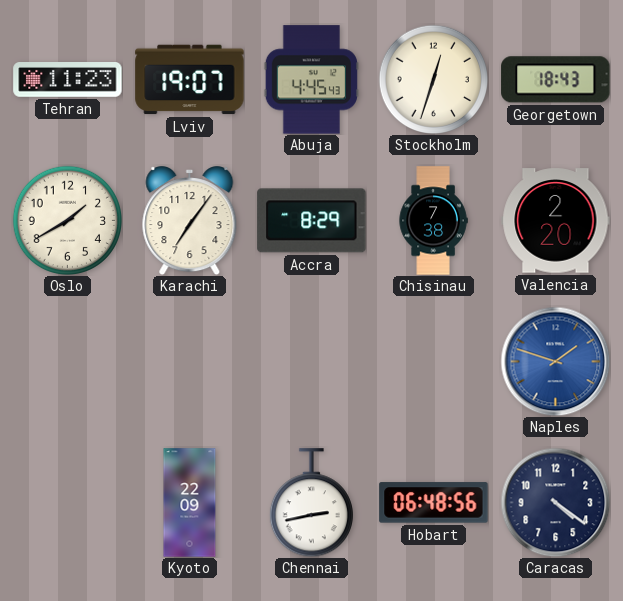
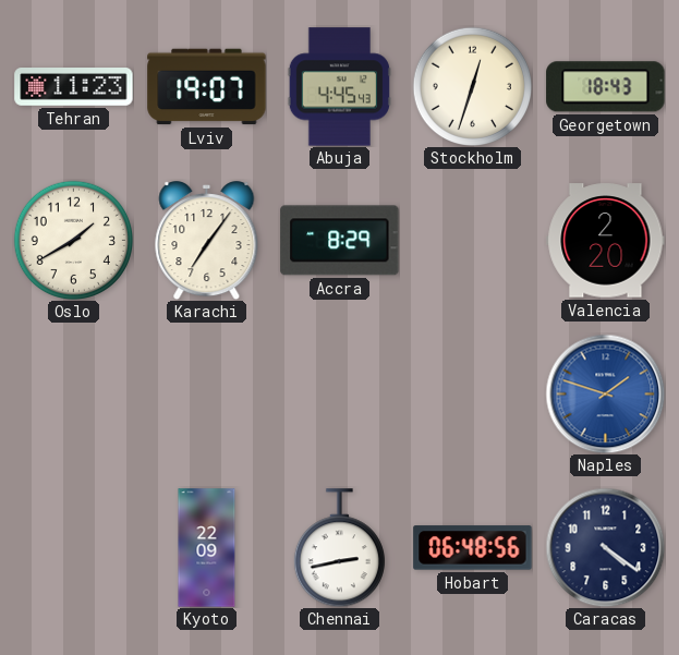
Chisinau: 7:38 -> none
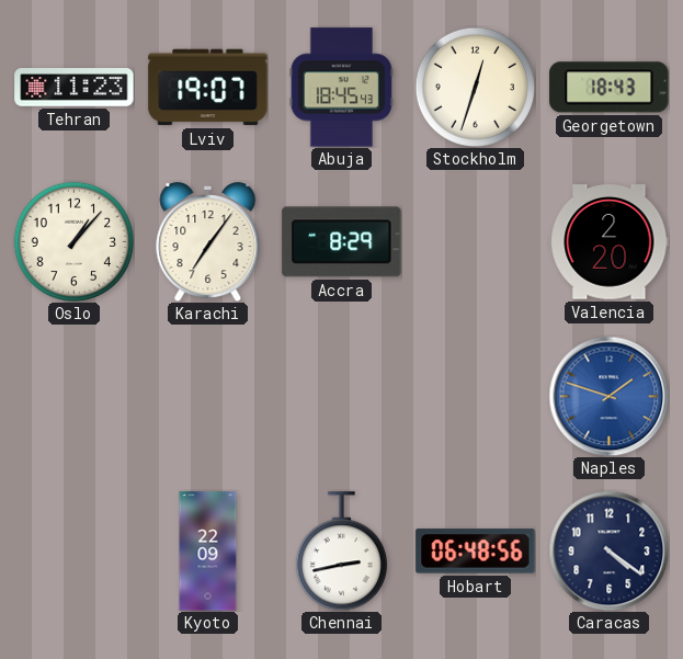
Abuja: 4:45 -> 18:45
Oslo: 1:40 -> 1:07
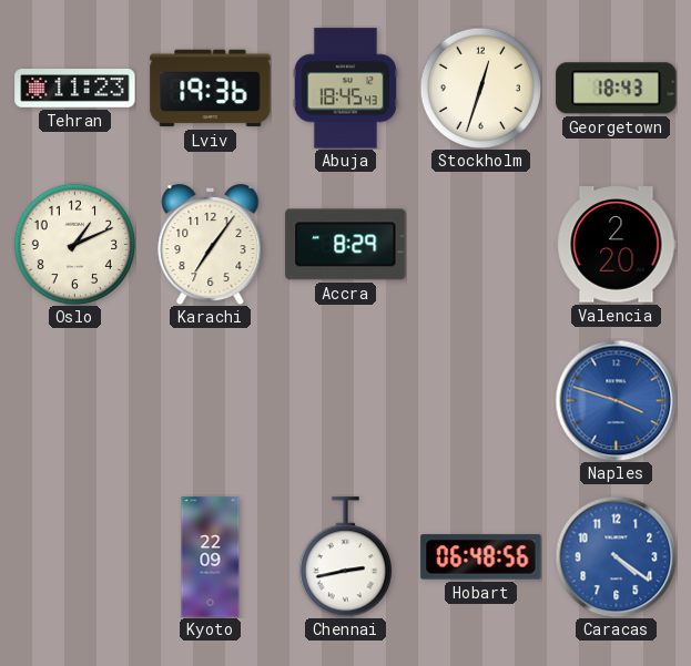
Lviv: 19:07 -> 19:36
Oslo: 1:07 -> 1:11
Naples: 1:48 -> 3:48
Caracas dial: navy -> blue
